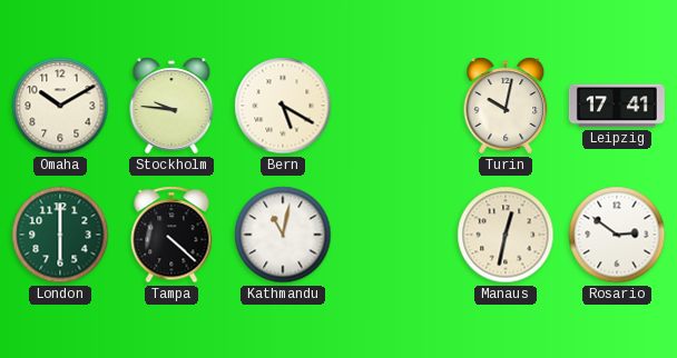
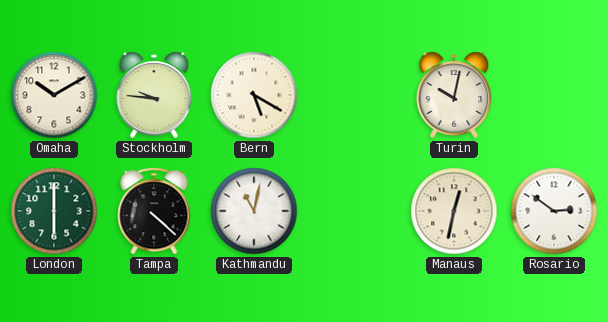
Leipzig: 17:41 -> none
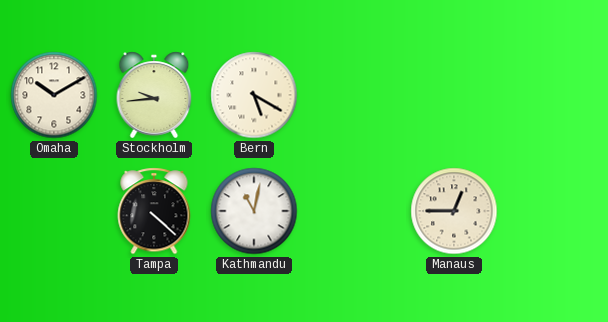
Stockholm: 9:46 -> 9:44
Turin: 10:02 -> none
London: 6:00 -> none
Manaus: 12:32 -> 12:45
Rosario: 2:51 -> none
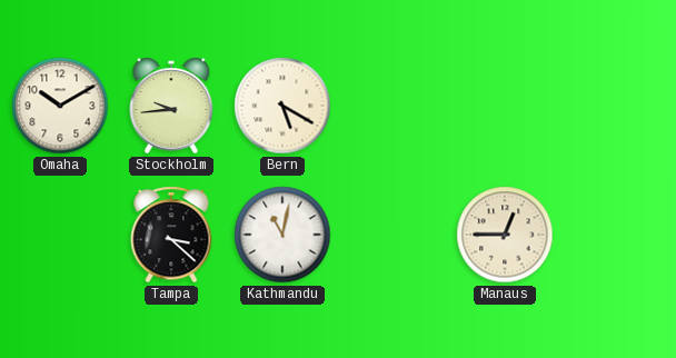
Tampa: 4:22 -> 3:22
